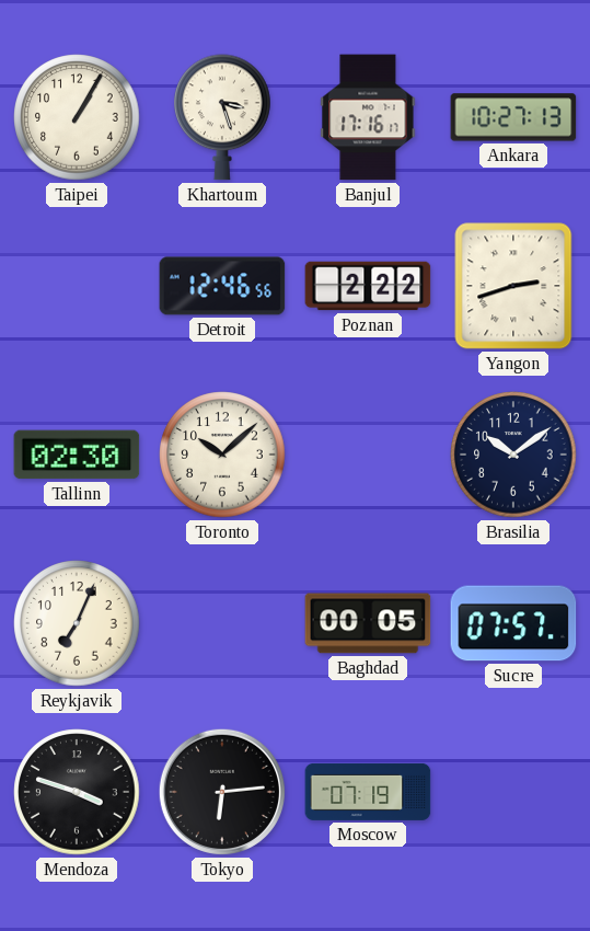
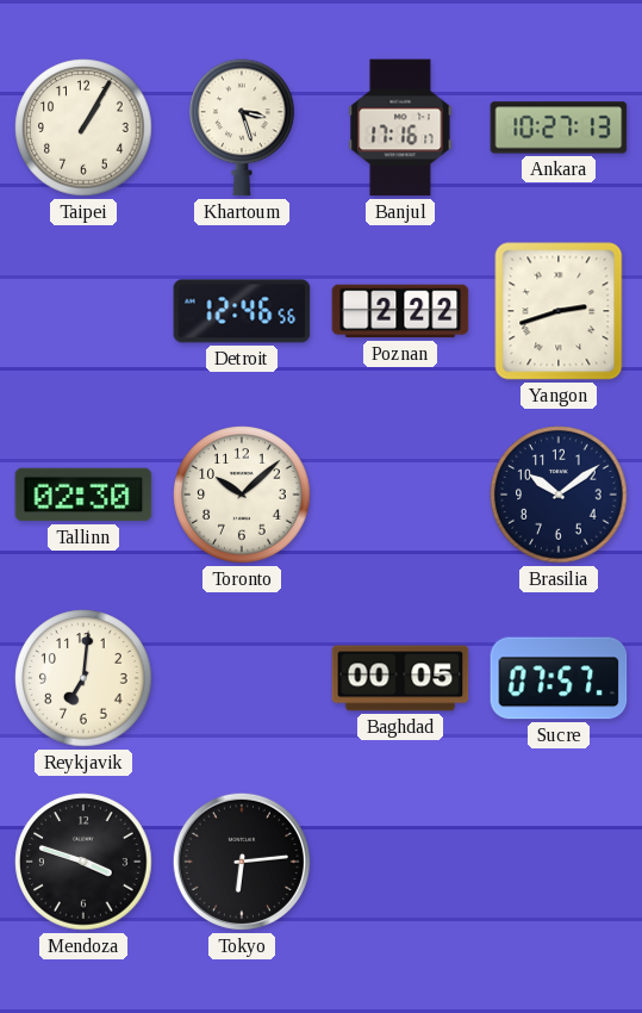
Reykjavik: 7:04 -> 7:01
Moscow: 07:19 -> none
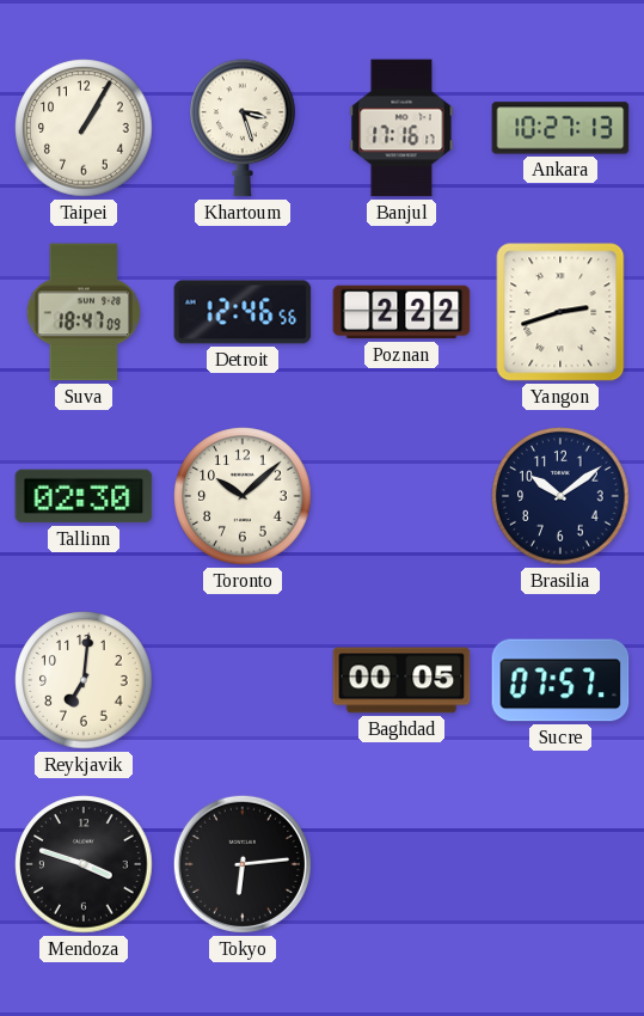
Suva: none -> 18:47
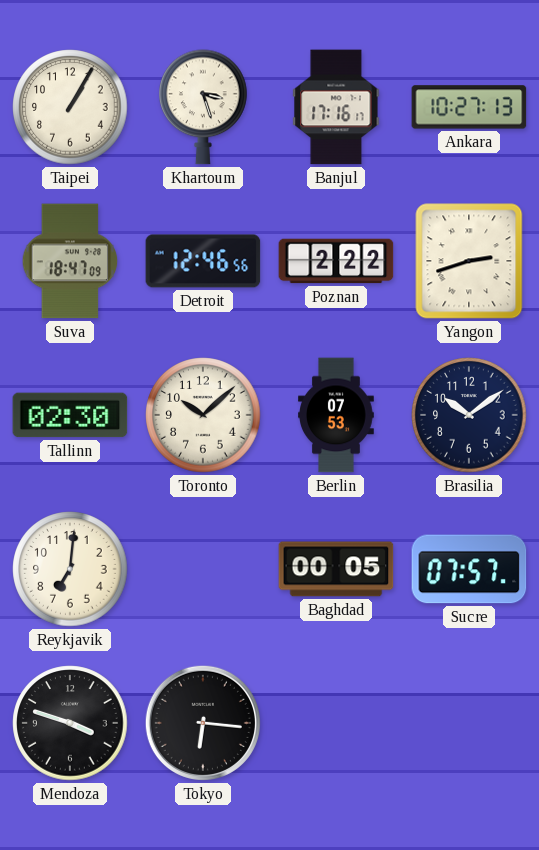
Berlin: none -> 07:53
Tokyo: 6:14 -> 6:16
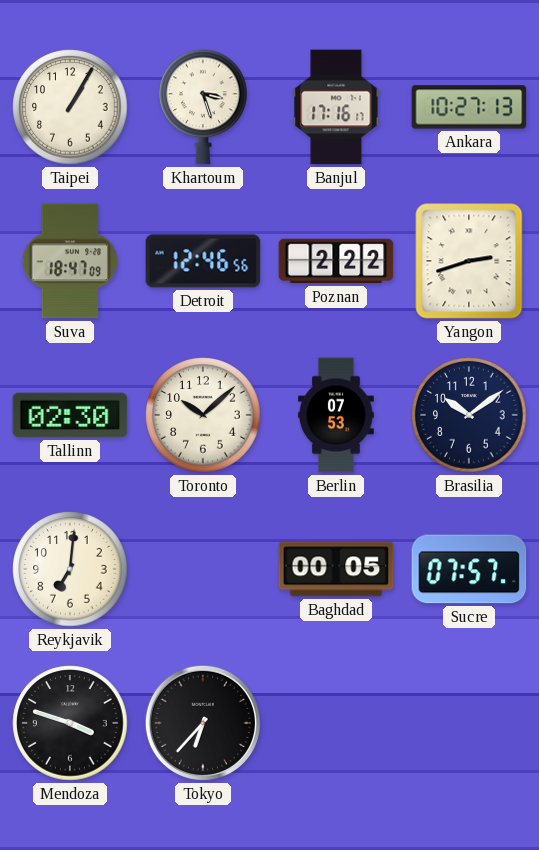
Tokyo: 6:16 -> 6:37
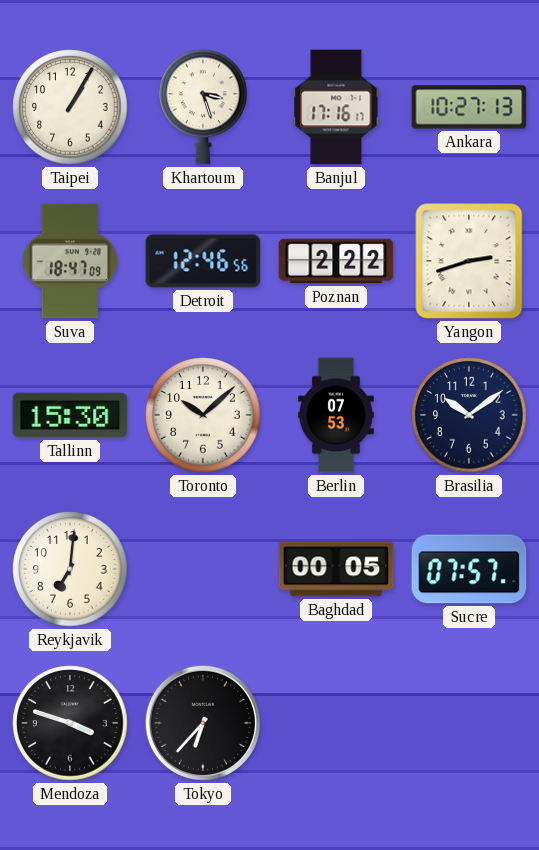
Tallinn: 02:30 -> 15:30
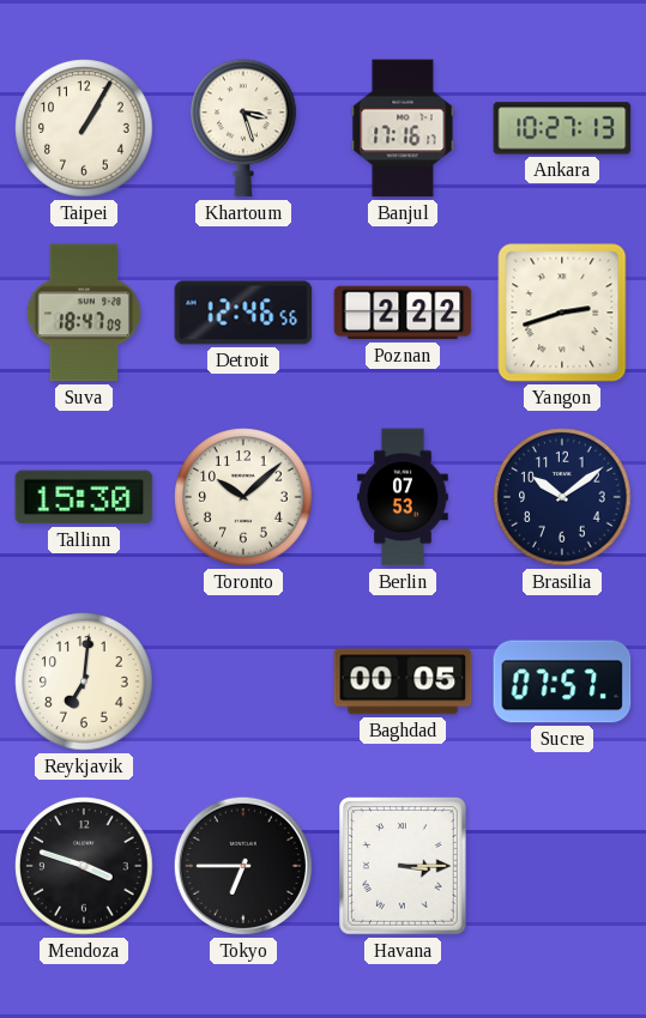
Tokyo: 6:37 -> 6:45
Havana: none -> 3:15
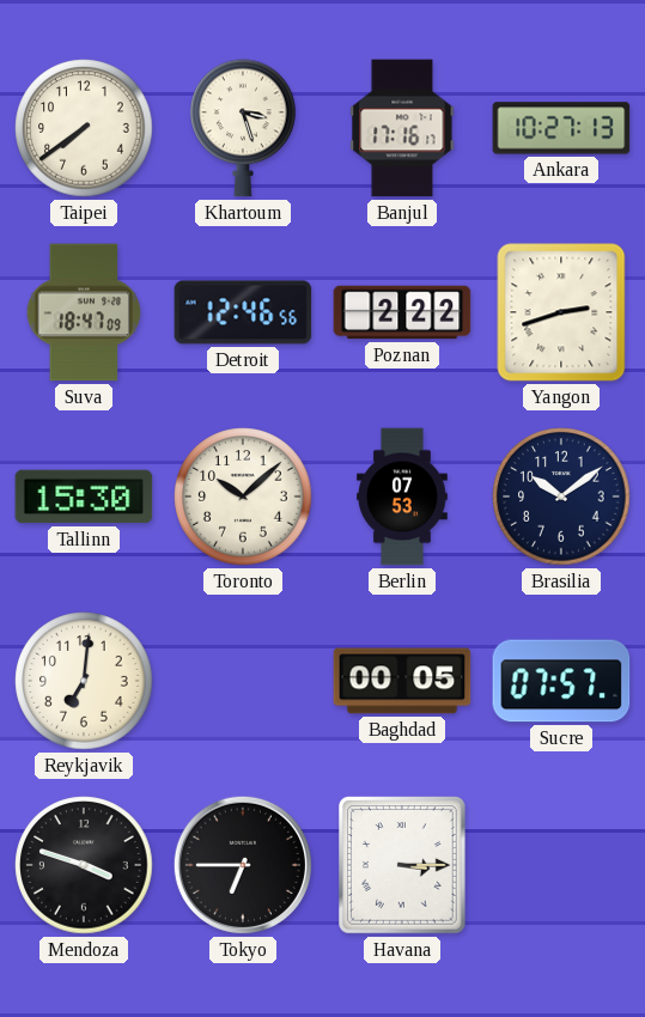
Taipei: 1:05 -> 7:39
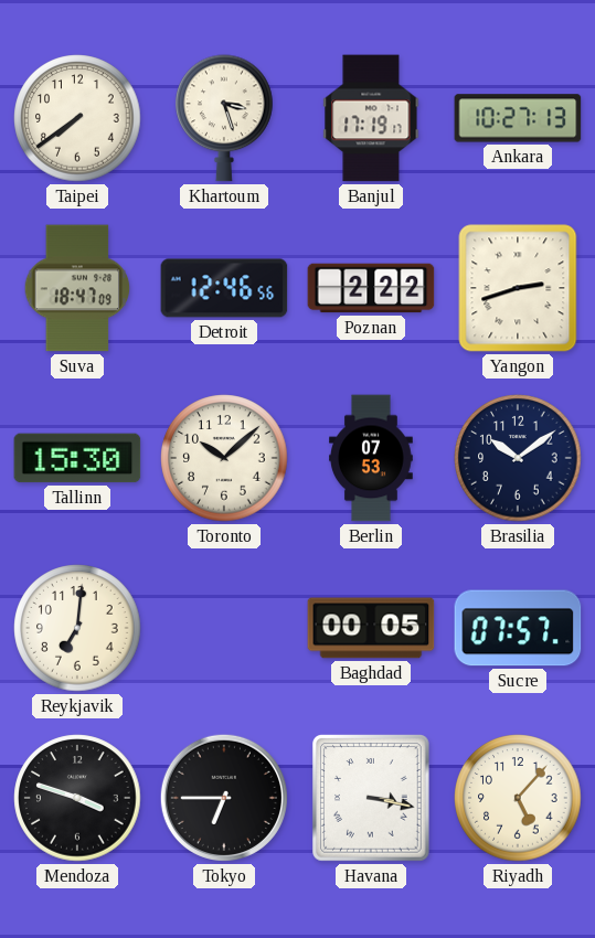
Banjul: 17:16 -> 17:19
Havana: 3:15 -> 3:17
Riyadh: none -> 5:07
